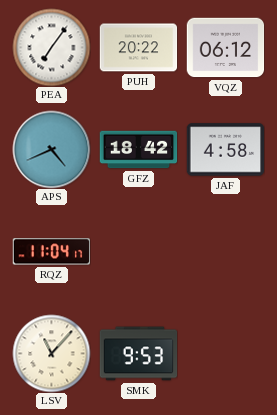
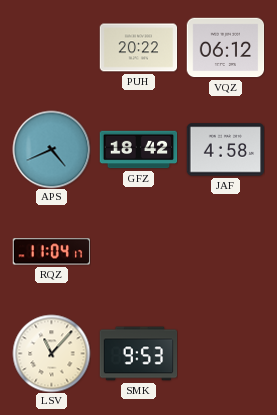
PEA: 7:06 -> none
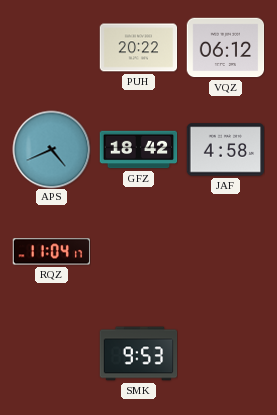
LSV: 11:07 -> none
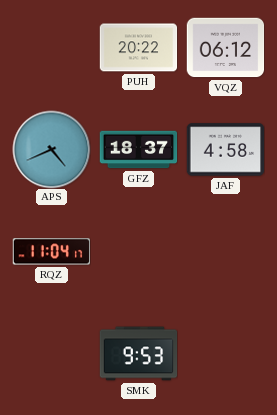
GFZ: 18:42 -> 18:37
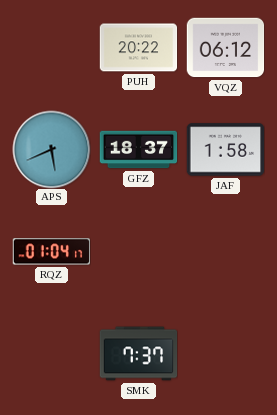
APS: 4:41 -> 5:41
JAF: 4:58 -> 1:58
RQZ: 11:04 -> 01:04
SMK: 9:53 -> 7:37
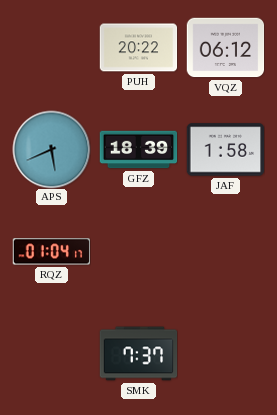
GFZ: 18:37 -> 18:39
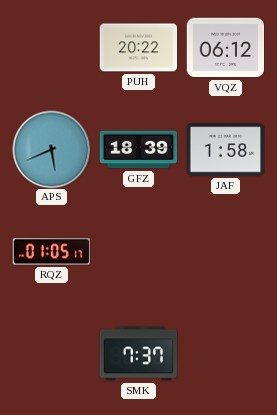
RQZ: 01:04 -> 01:05
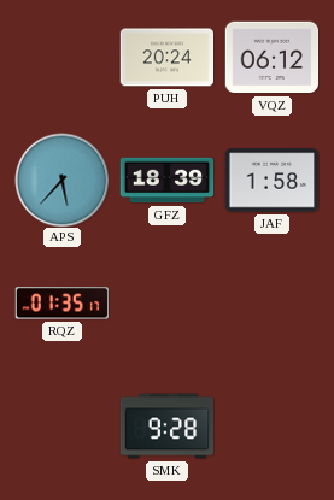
PUH: 20:22 -> 20:24
APS: 5:41 -> 5:37
RQZ: 01:05 -> 01:35
SMK: 7:37 -> 9:28
